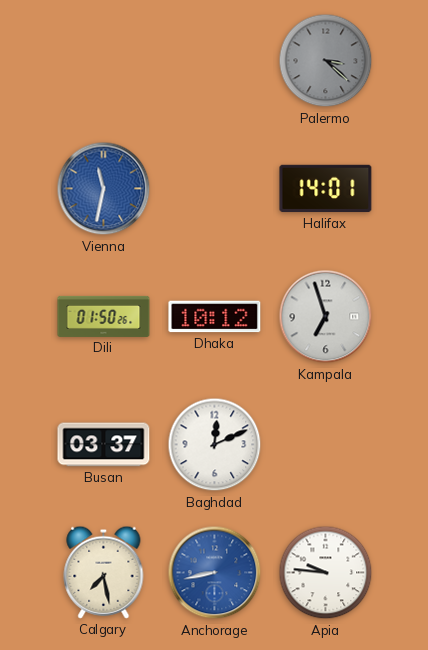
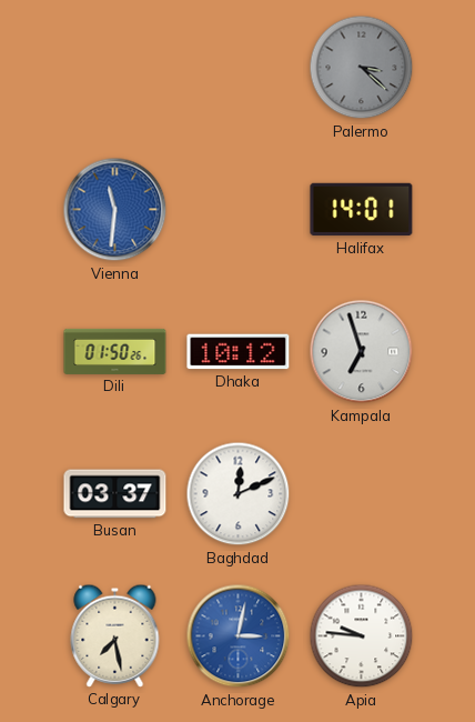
Vienna: 11:32 -> 11:31
Anchorage: 8:43 -> 3:02
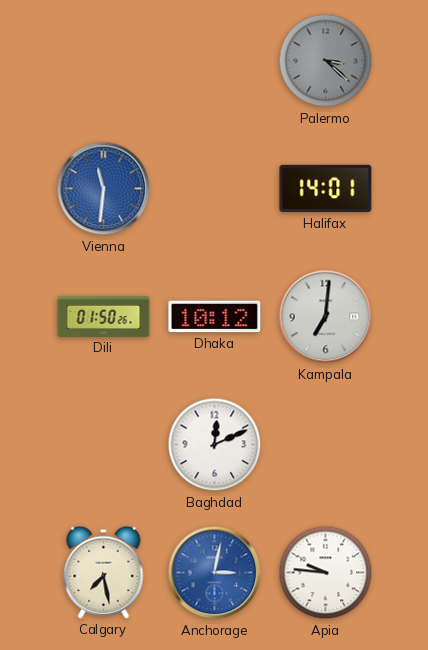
Kampala: 6:57 -> 7:01
Busan: 03:37 -> none
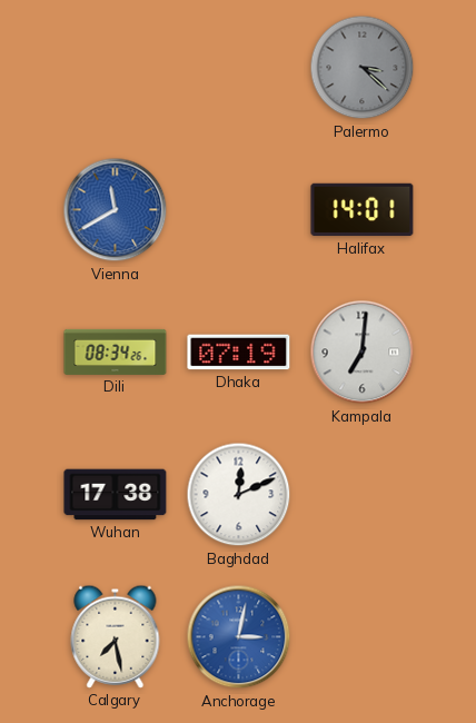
Vienna: 11:31 -> 11:40
Dili: 01:50 -> 08:34
Dhaka: 10:12 -> 07:19
Wuhan: none -> 17:38
Apia: 9:46 -> none
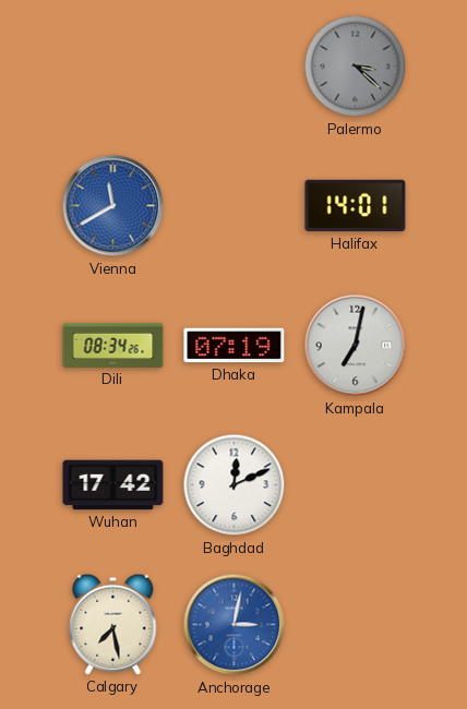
Kampala: 7:01 -> 7:02
Wuhan: 17:38 -> 17:42
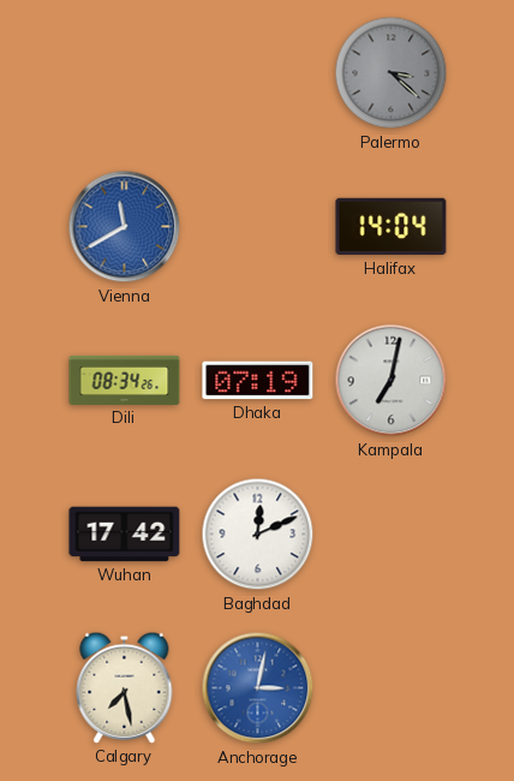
Halifax: 14:01 -> 14:04
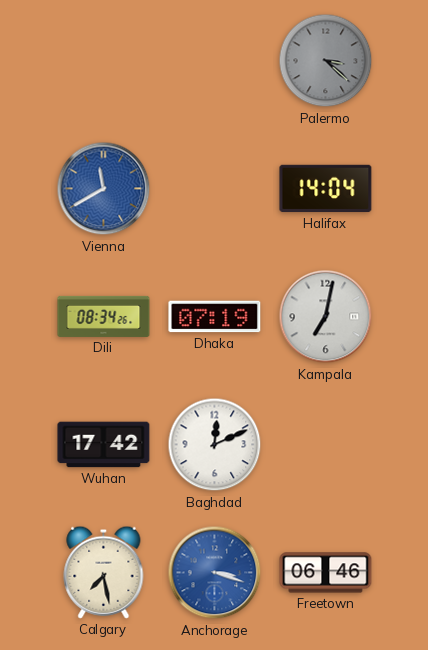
Anchorage: 3:02 -> 3:18
Freetown: none -> 06:46
